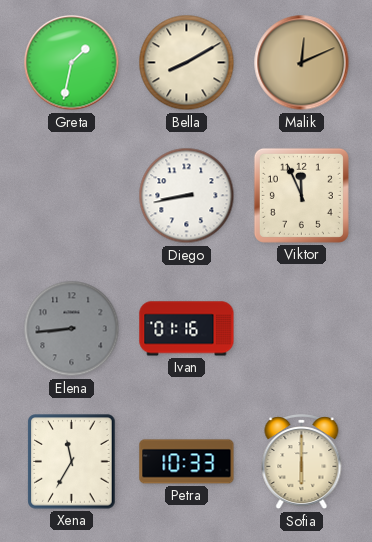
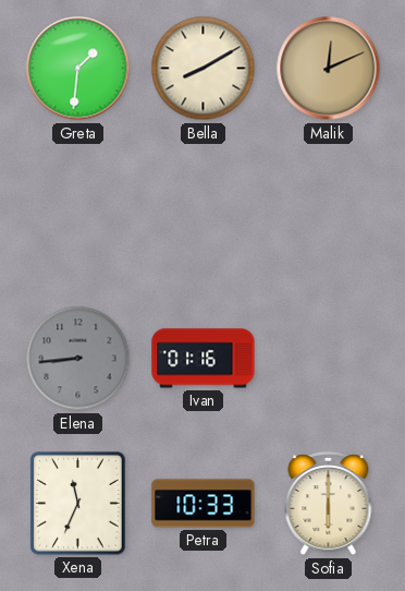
Greta: 1:32 -> 1:31
Diego: 8:43 -> none
Viktor: 11:56 -> none
Xena: 11:35 -> 11:34
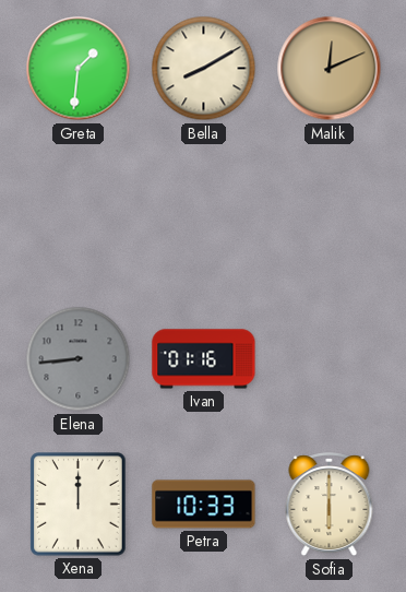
Xena: 11:34 -> 12:00
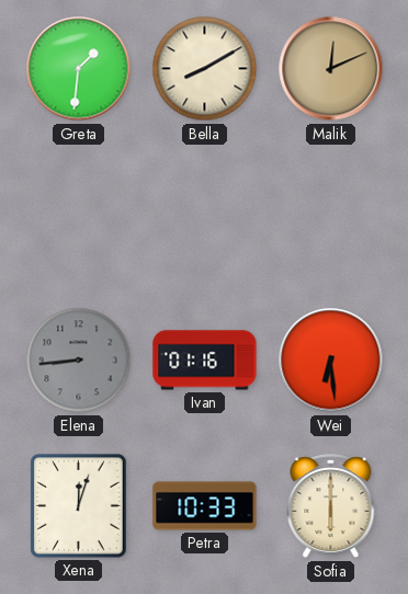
Wei: none -> 6:29
Xena: 12:00 -> 12:03
